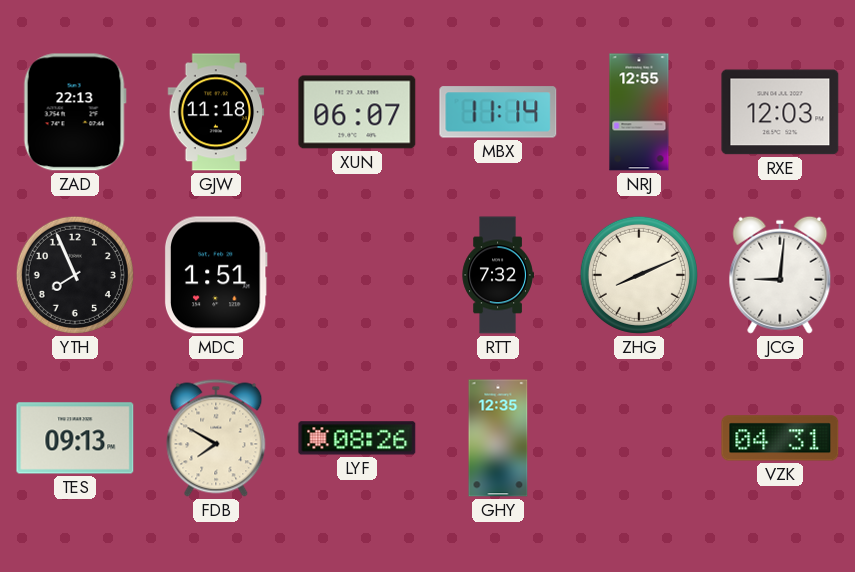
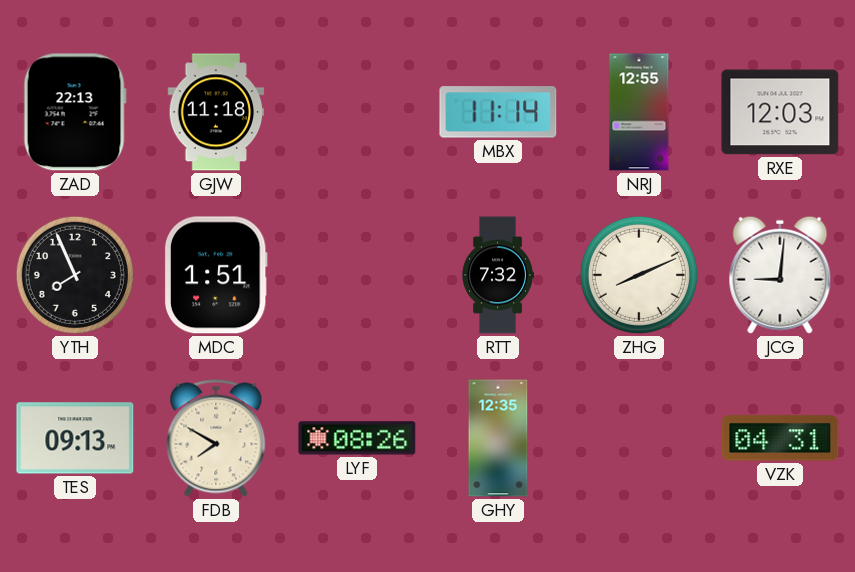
XUN: 06:07 -> none
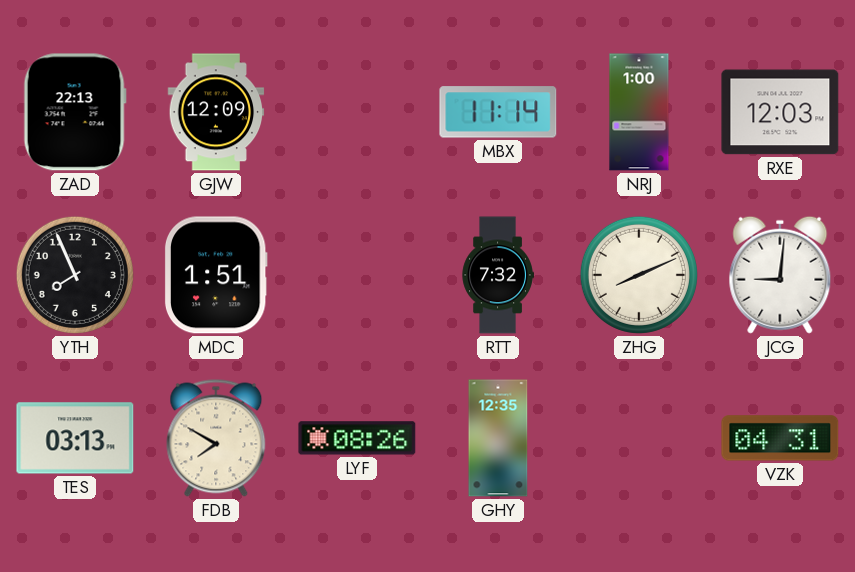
GJW: 11:18 -> 12:09
NRJ: 12:55 -> 1:00
TES: 09:13 -> 03:13
